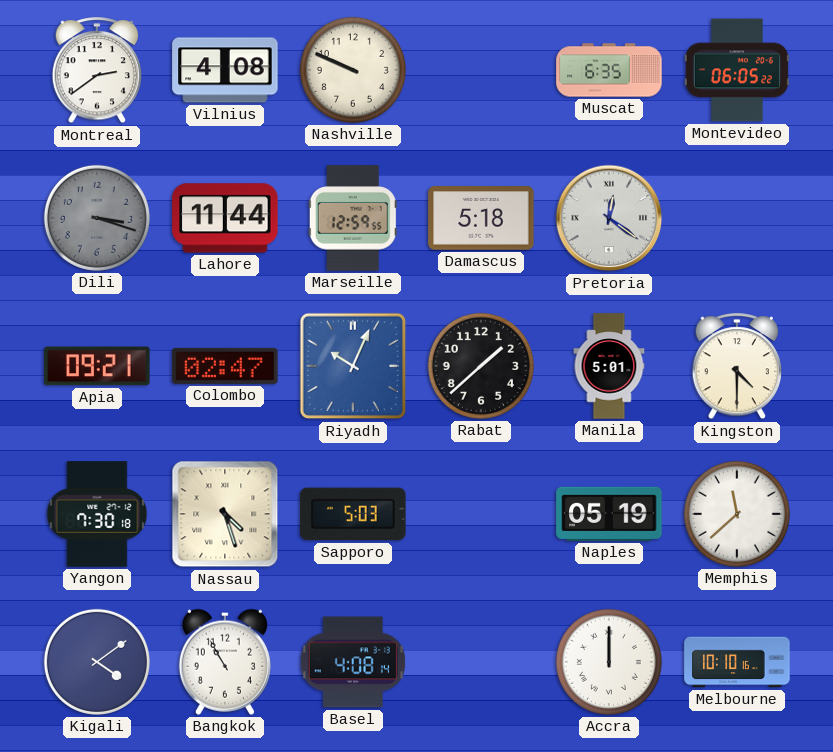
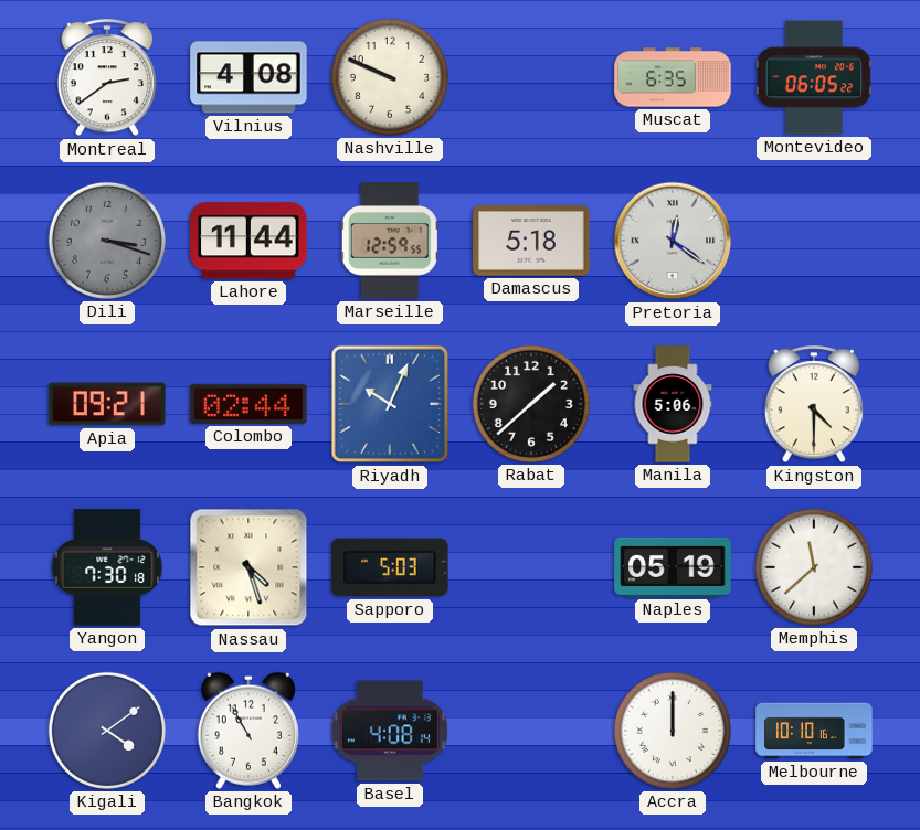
Colombo: 02:47 -> 02:44
Manila: 5:01 -> 5:06
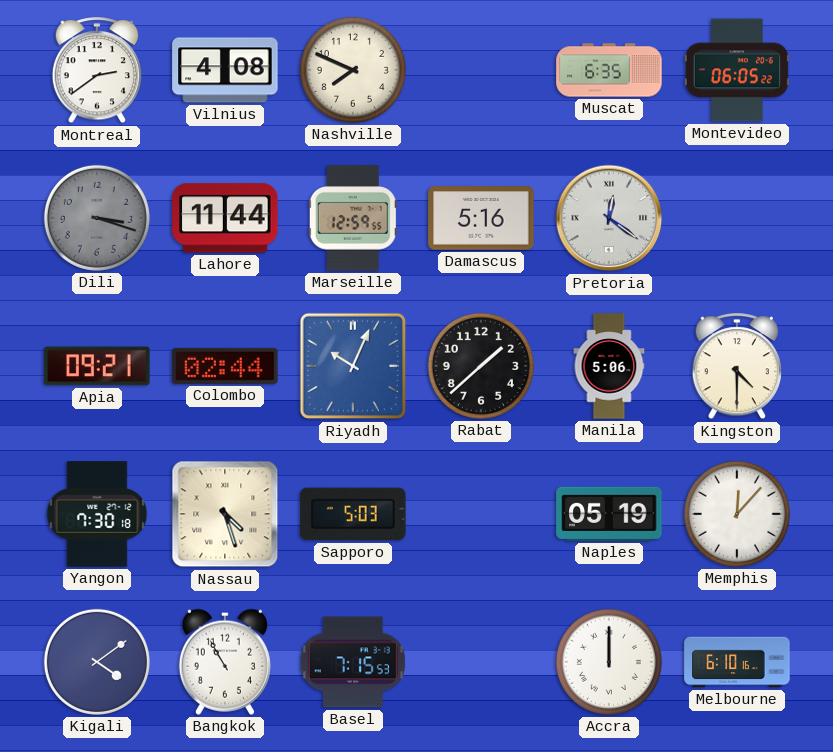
Nashville: 9:49 -> 7:49
Damascus: 5:18 -> 5:16
Memphis: 11:38 -> 12:07
Basel: 4:08 -> 7:15
Melbourne: 10:10 -> 6:10
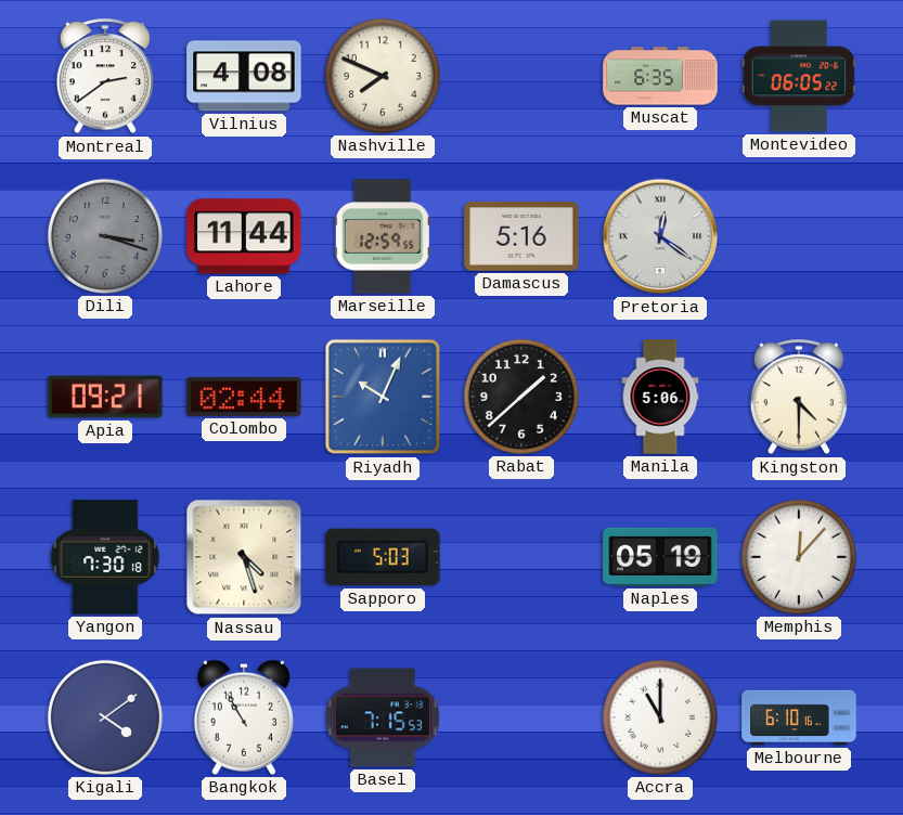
Accra: 12:00 -> 11:00
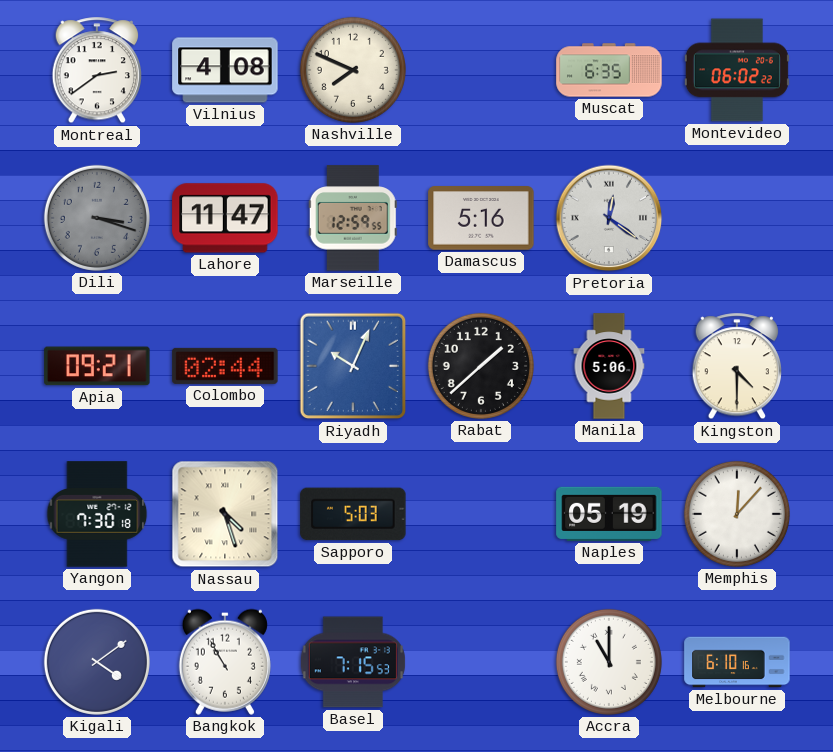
Montevideo: 06:05 -> 06:02
Lahore: 11:44 -> 11:47
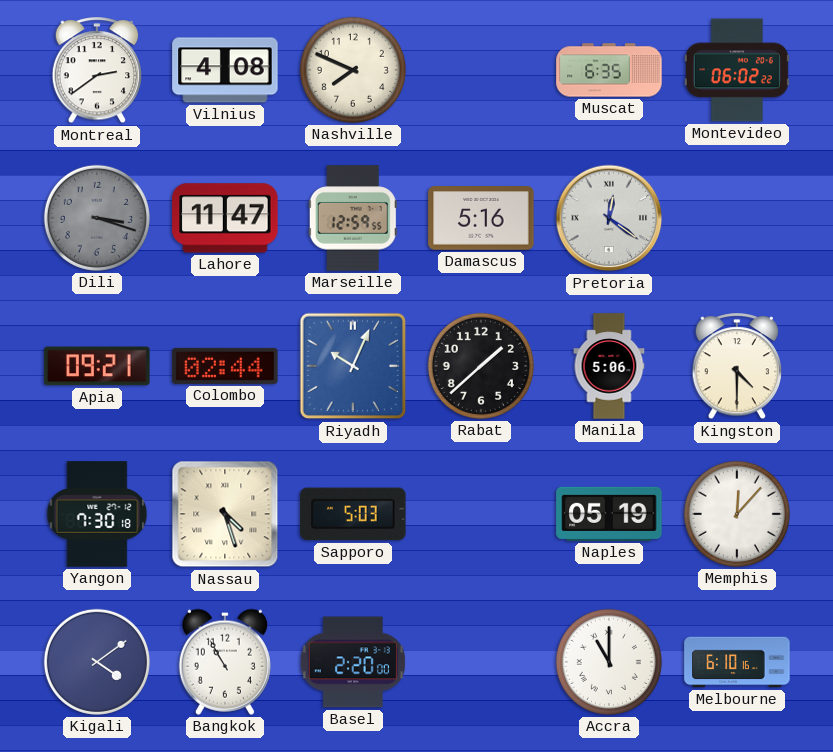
Basel: 7:15 -> 2:20
